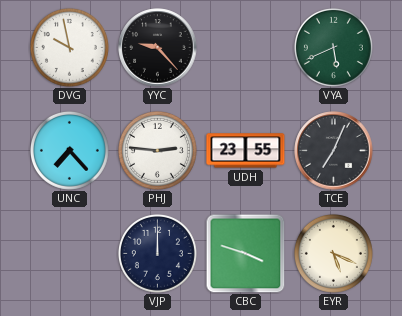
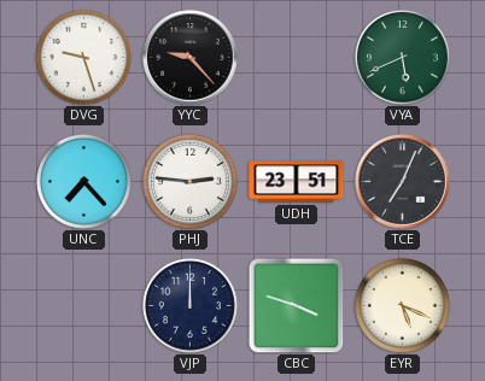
DVG: 9:58 -> 9:27
UDH: 23:55 -> 23:51
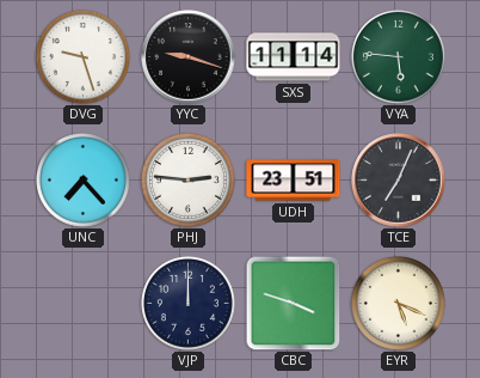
YYC: 9:23 -> 9:18
SXS: none -> 11:14
VYA: 5:41 -> 5:46
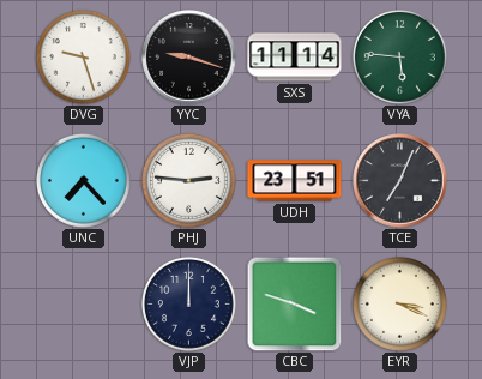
EYR: 5:19 -> 3:19
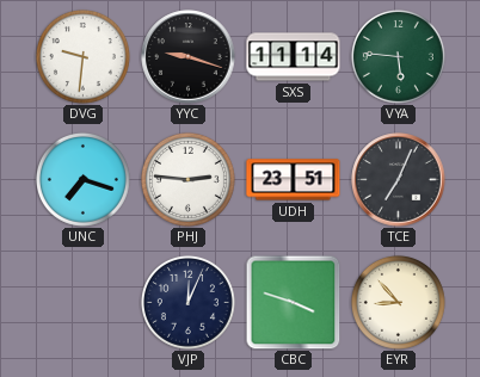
DVG: 9:27 -> 9:31
UNC: 7:23 -> 7:18
VJP: 12:00 -> 12:04
EYR: 3:19 -> 8:53
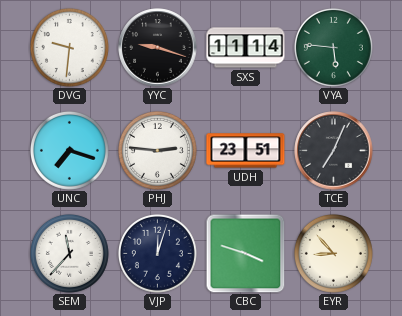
SEM: none -> 11:37
VJP: 12:04 -> 12:03
